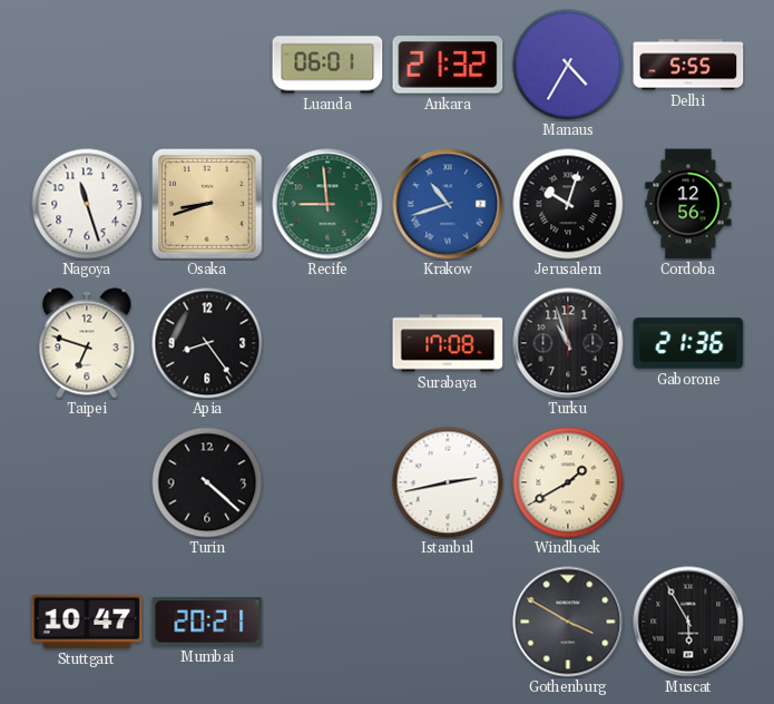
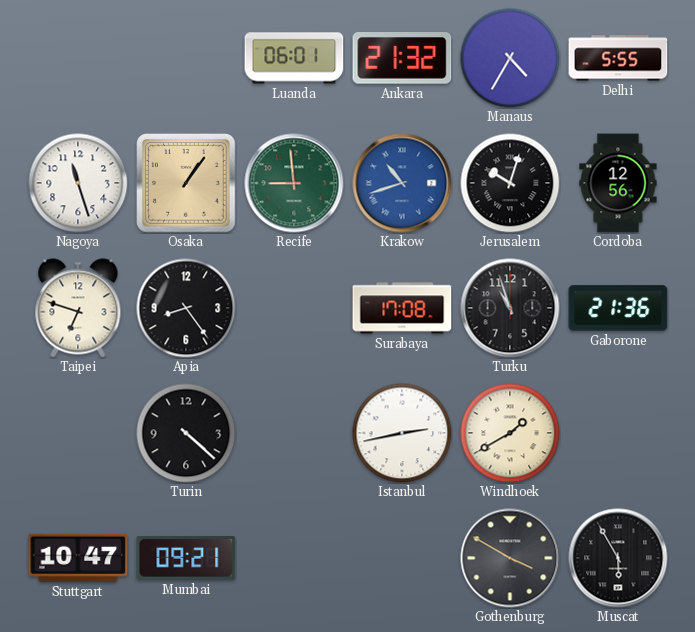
Osaka: 8:42 -> 1:06
Mumbai: 20:21 -> 09:21
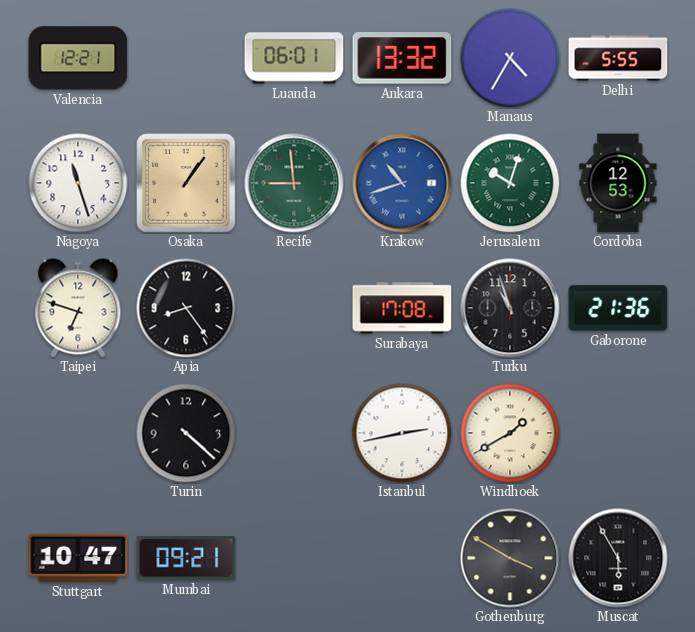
Valencia: none -> 12:21
Ankara: 21:32 -> 13:32
Jerusalem dial: black -> green
Cordoba: 12:56 -> 12:53
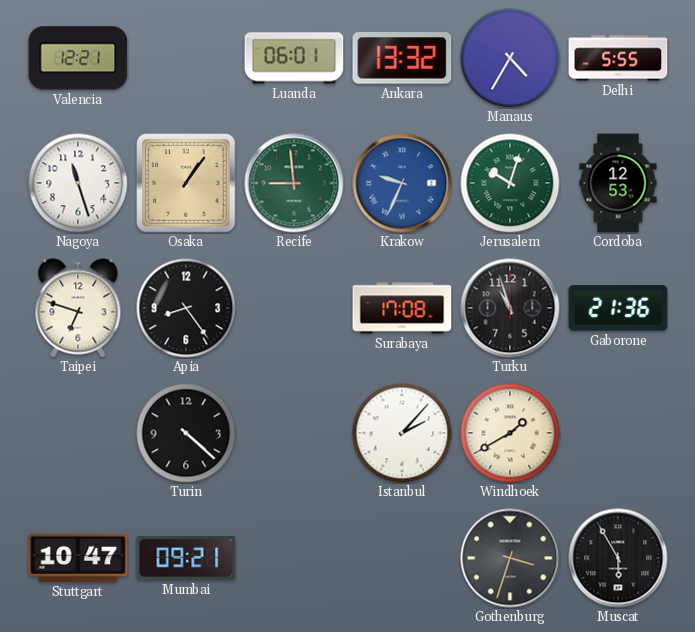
Krakow: 10:42 -> 9:34
Istanbul: 2:43 -> 2:07
Gothenburg: 3:50 -> 3:33
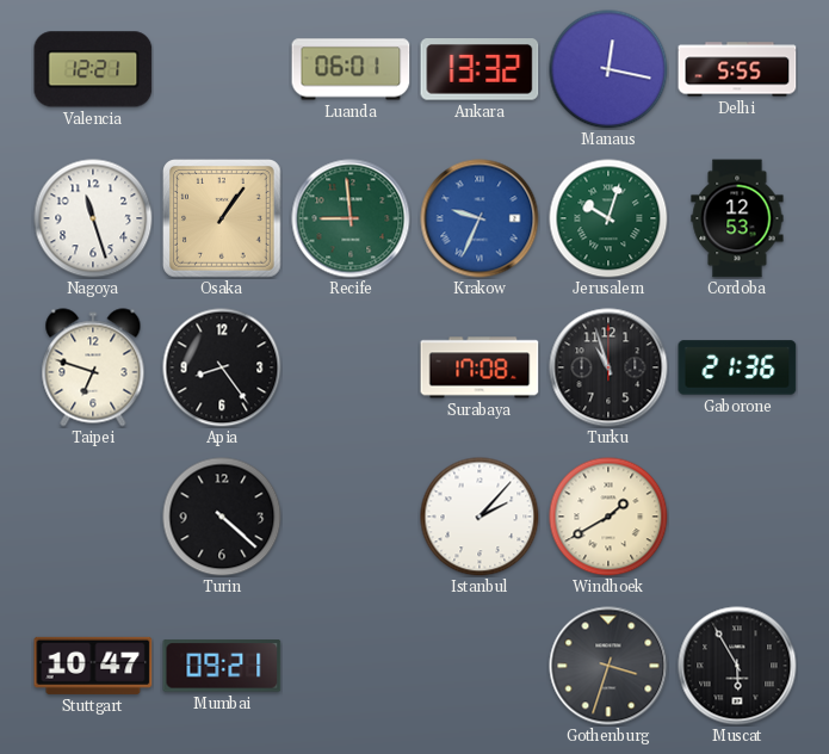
Manaus: 4:35 -> 12:17
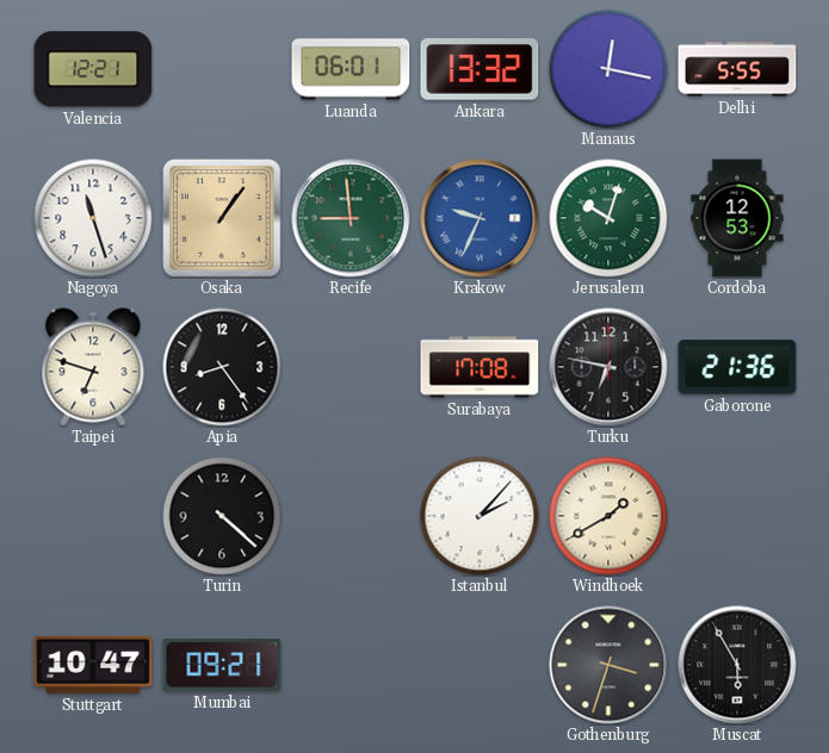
Turku: 10:57 -> 6:47
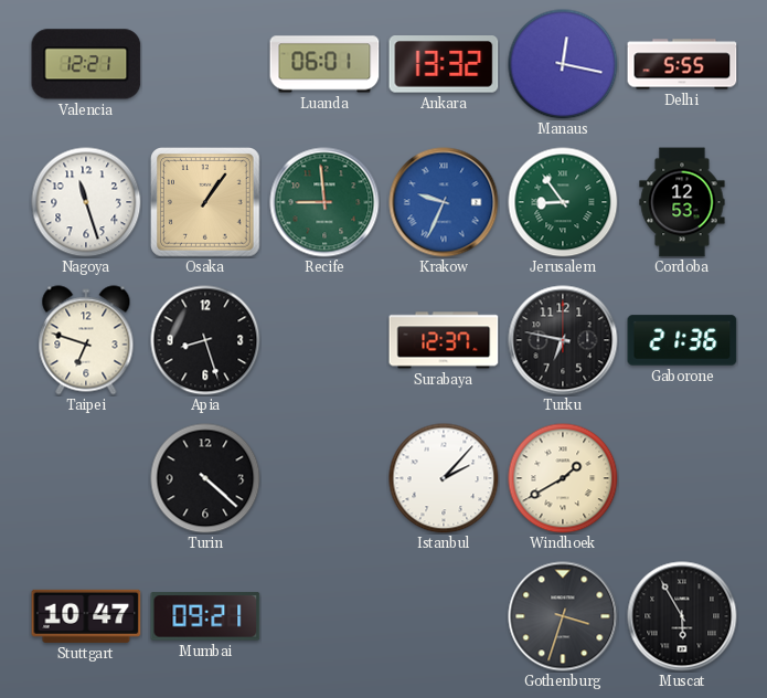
Jerusalem: 10:03 -> 8:54
Apia: 8:24 -> 8:27
Surabaya: 17:08 -> 12:37
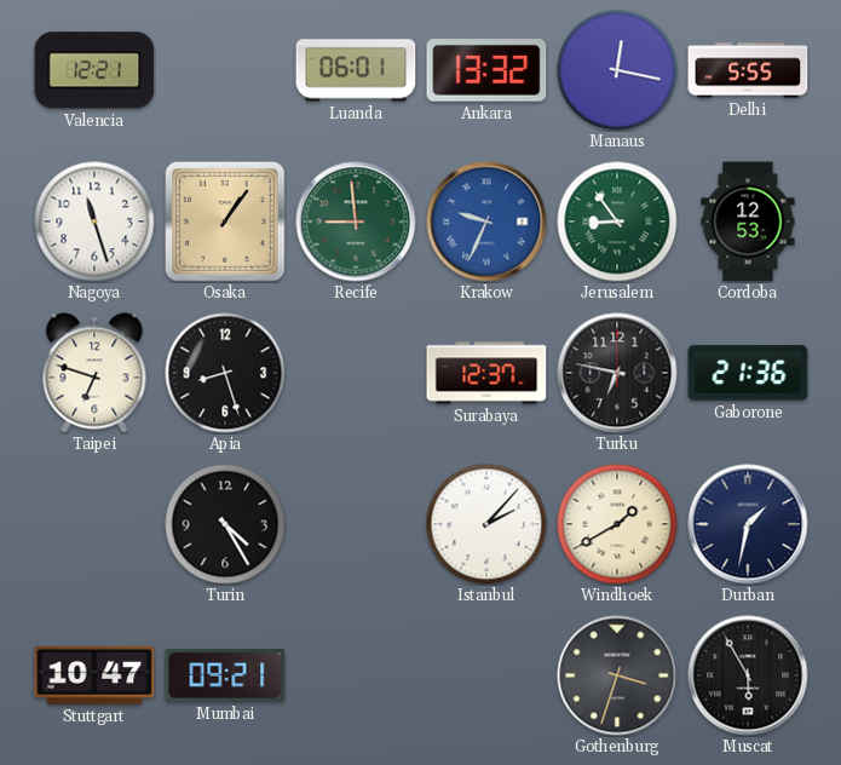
Turin: 4:22 -> 4:25
Durban: none -> 1:32
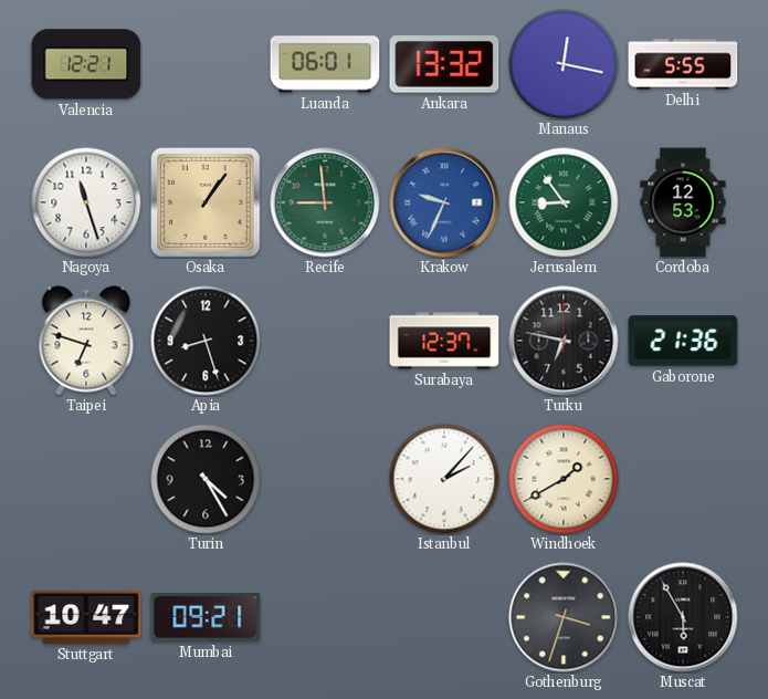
Durban: 1:32 -> none
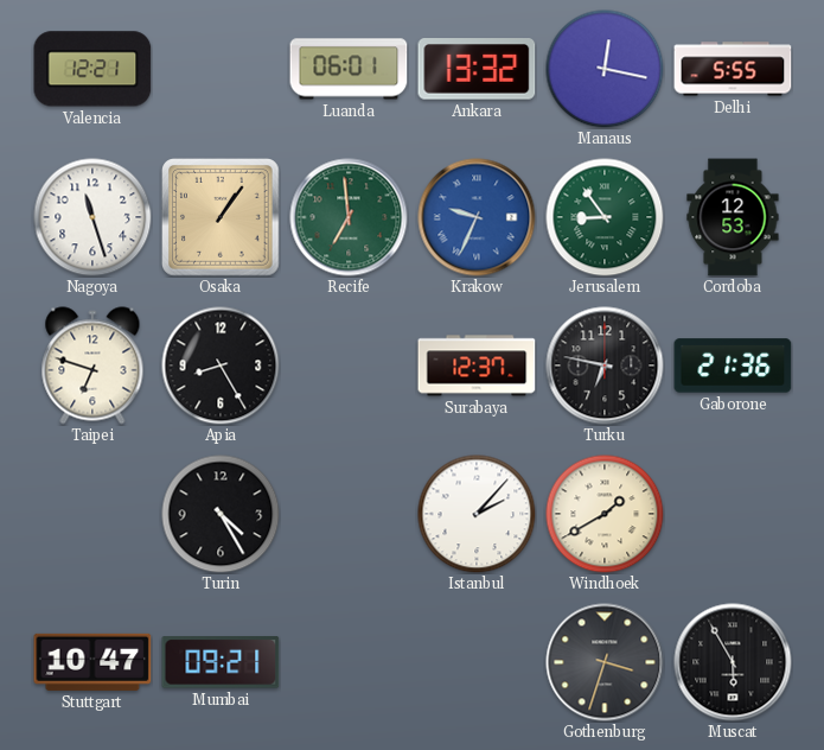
Recife: 8:59 -> 6:59
Apia: 8:27 -> 8:25
